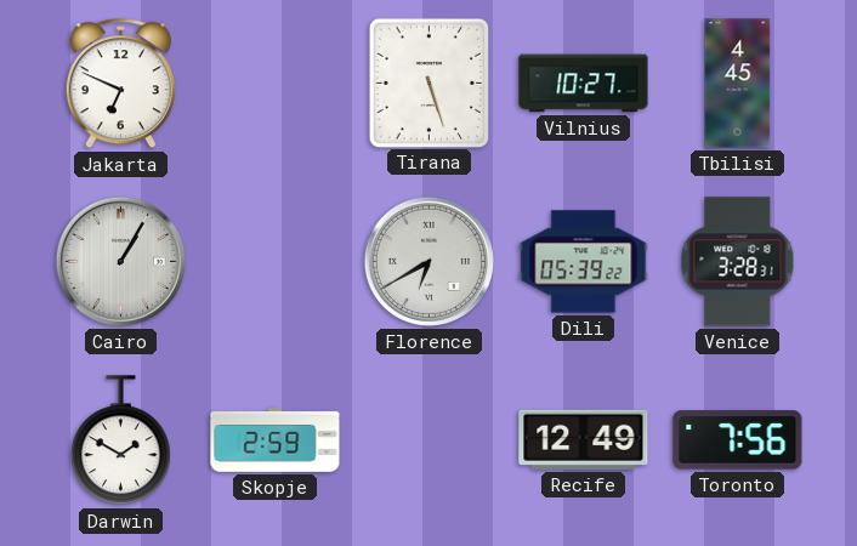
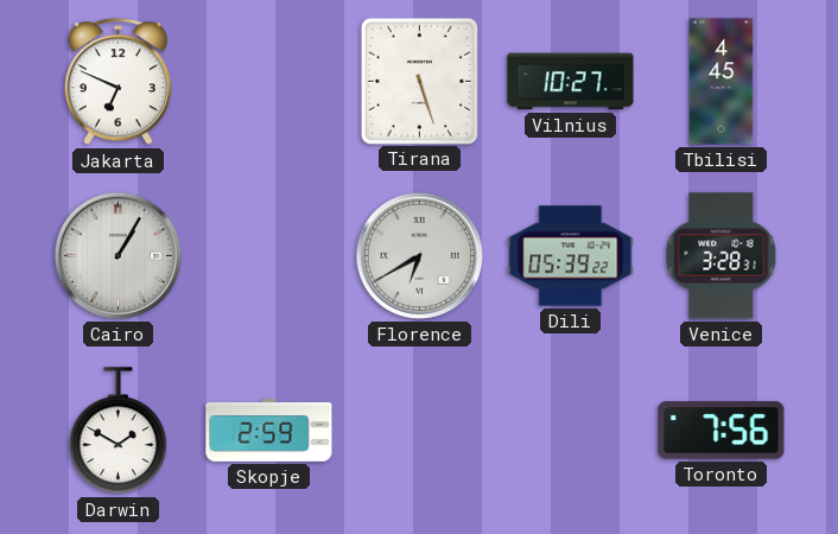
Recife: 12:49 -> none
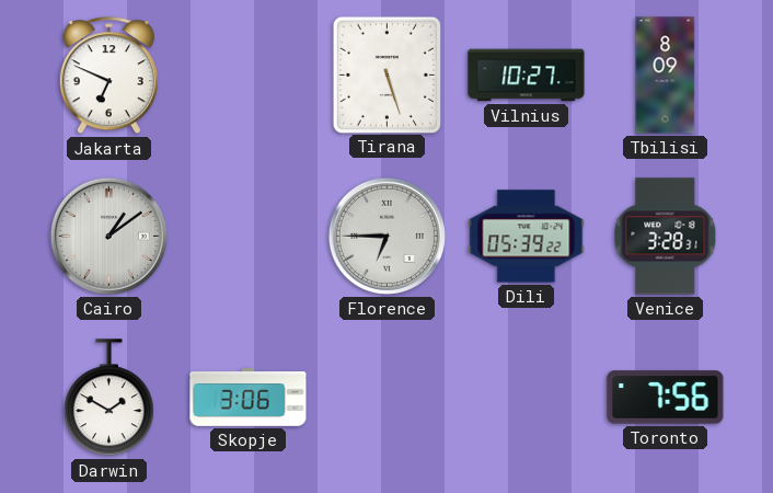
Tbilisi: 4:45 -> 8:09
Cairo: 1:05 -> 1:09
Florence: 6:40 -> 6:45
Skopje: 2:59 -> 3:06
